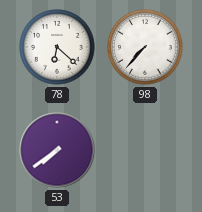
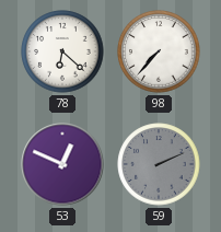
53: 7:39 -> 12:49
59: none -> 2:11
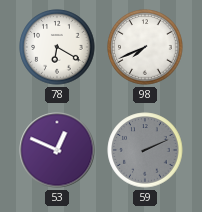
78: 6:22 -> 6:20
98: 7:37 -> 7:41
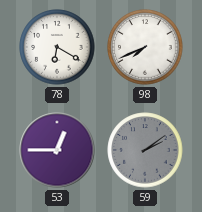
53: 12:49 -> 12:45
59: 2:11 -> 2:09
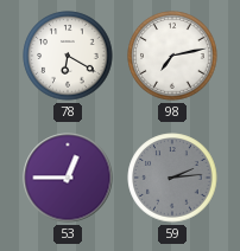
98: 7:41 -> 7:13
59: 2:09 -> 2:14
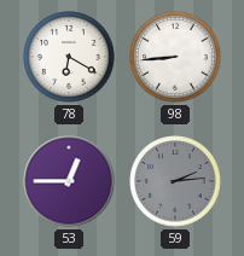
98: 7:13 -> 8:44
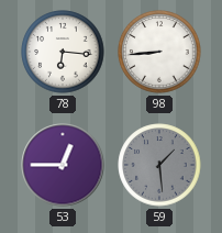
78: 6:20 -> 6:16
59: 2:14 -> 1:29
